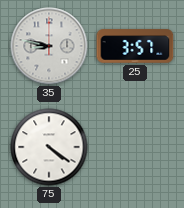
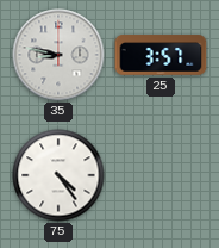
75: 4:21 -> 4:24
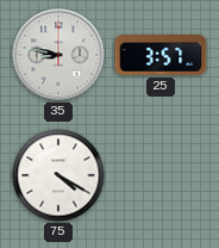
75: 4:24 -> 4:20
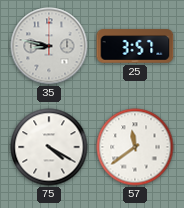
57: none -> 11:39
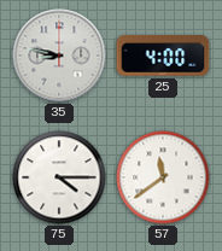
25: 3:57 -> 4:00
75: 4:20 -> 4:15
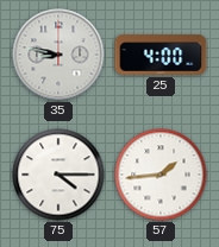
57: 11:39 -> 1:44
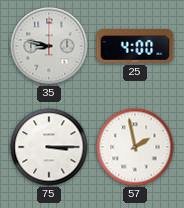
75: 4:15 -> 3:15
57: 1:44 -> 1:58
